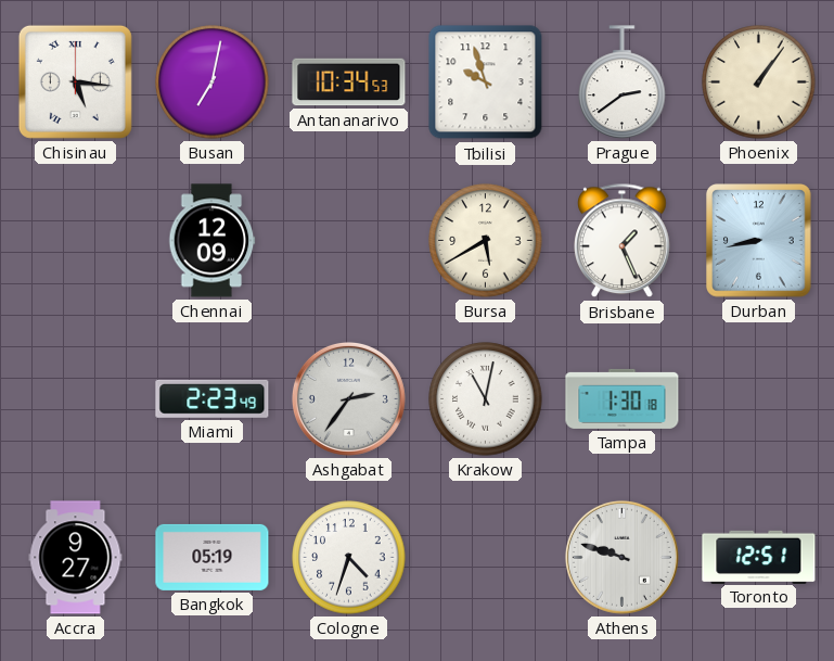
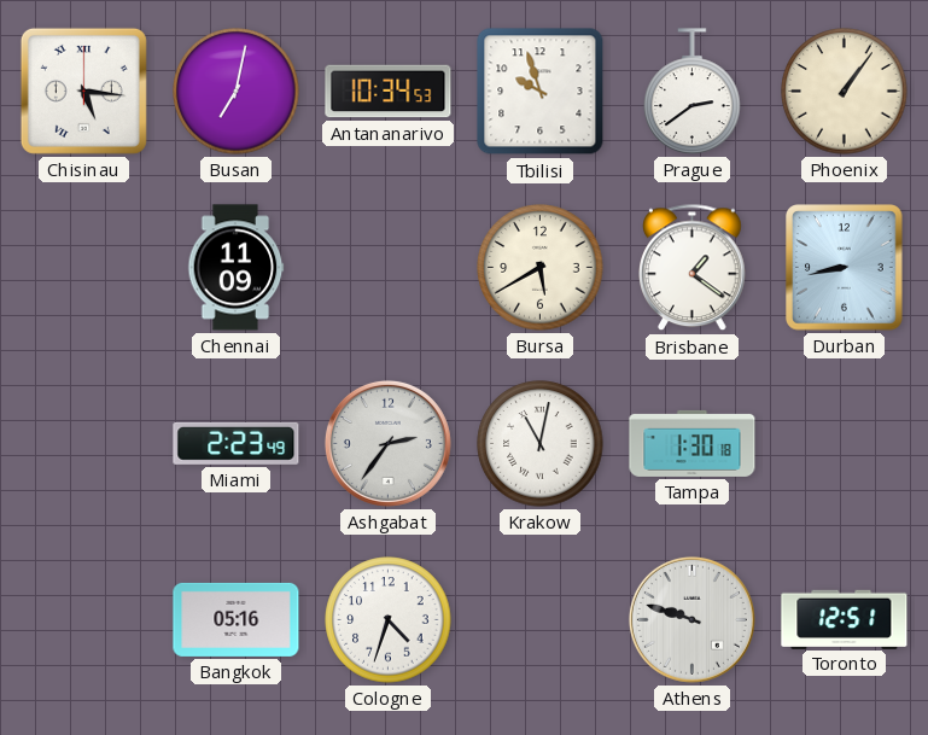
Chennai: 12:09 -> 11:09
Brisbane: 1:26 -> 1:21
Accra: 9:27 -> none
Bangkok: 05:19 -> 05:16
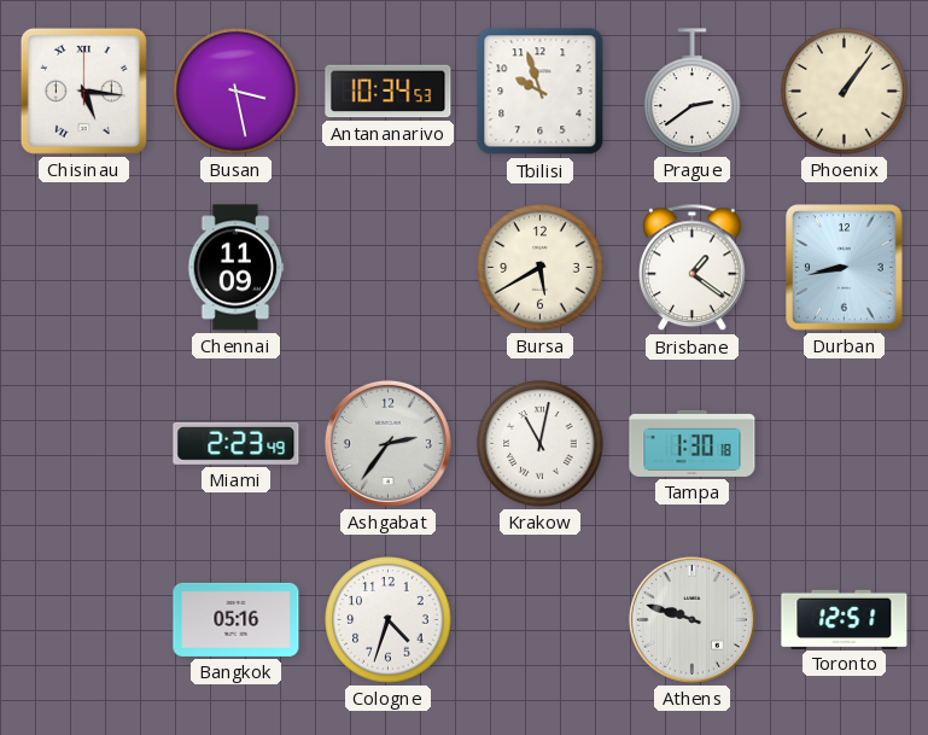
Busan: 7:02 -> 3:28
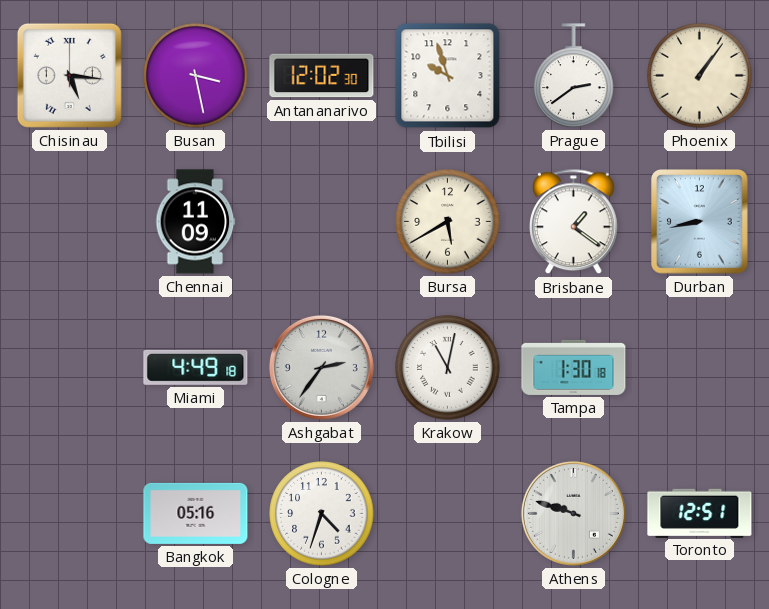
Antananarivo: 10:34 -> 12:02
Miami: 2:23 -> 4:49
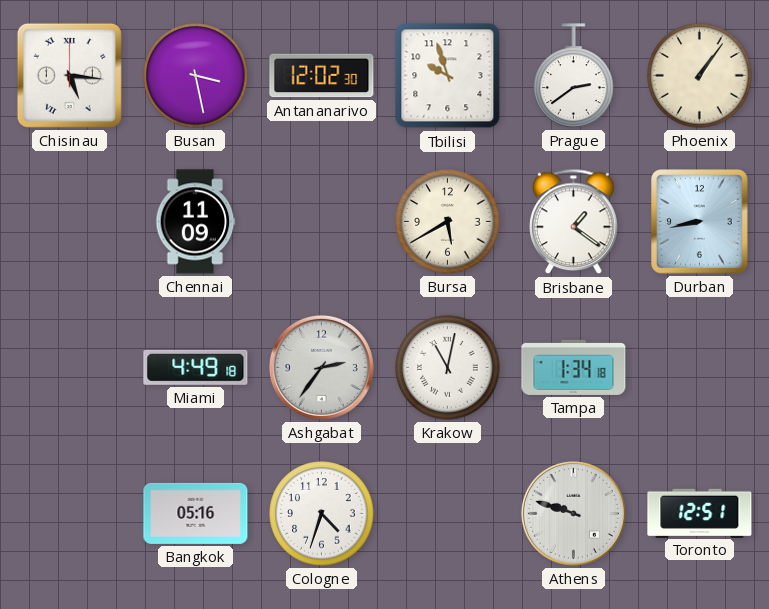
Tampa: 1:30 -> 1:34
